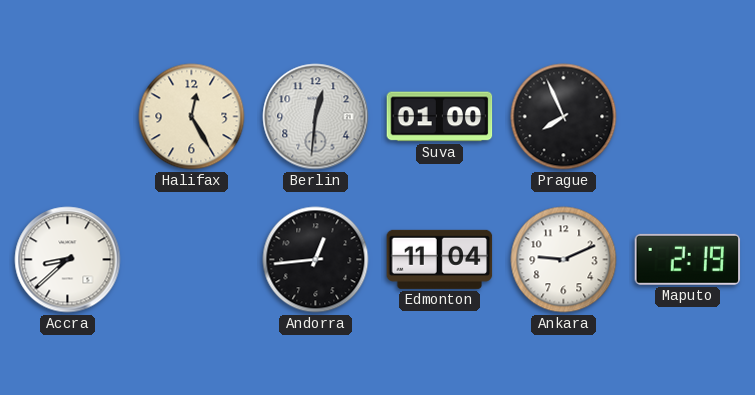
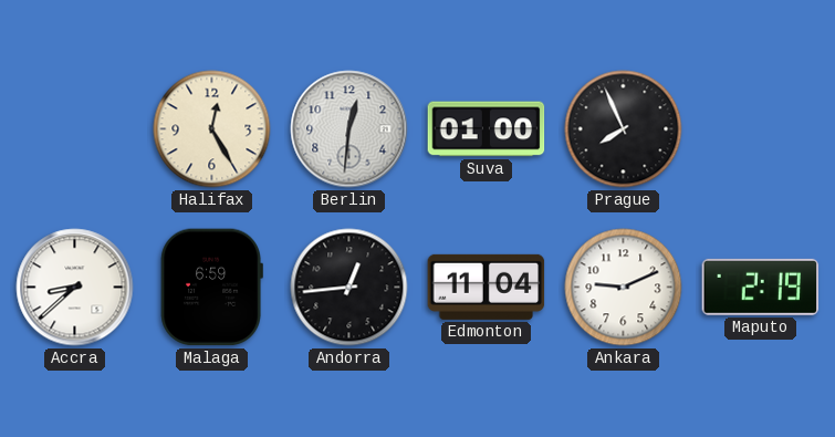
Malaga: none -> 6:59
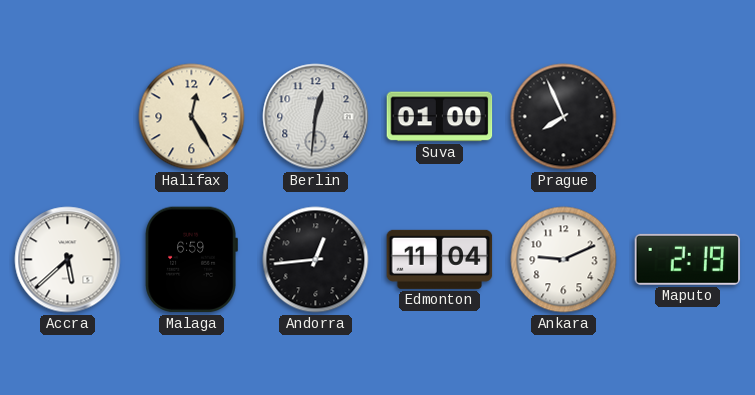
Accra: 8:38 -> 5:38
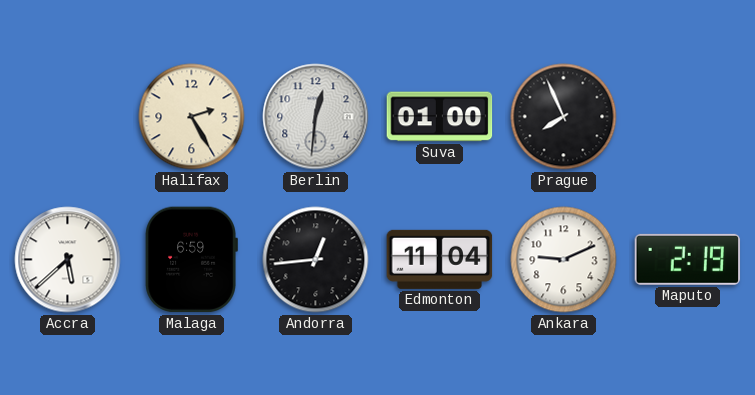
Halifax: 12:25 -> 2:25
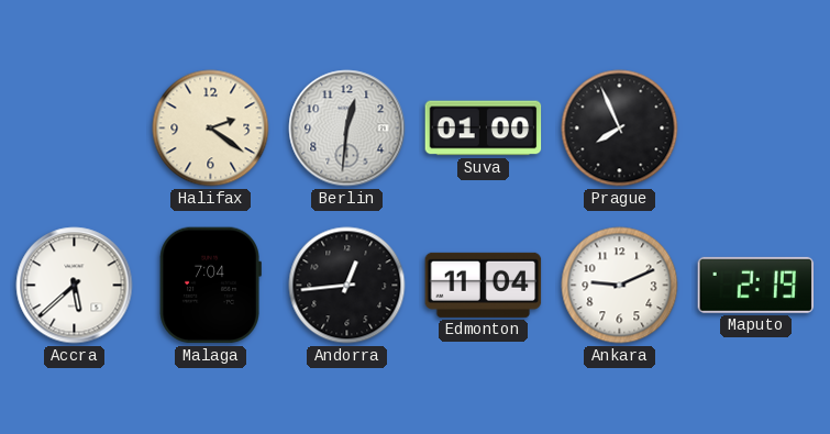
Halifax: 2:25 -> 2:21
Malaga: 6:59 -> 7:04
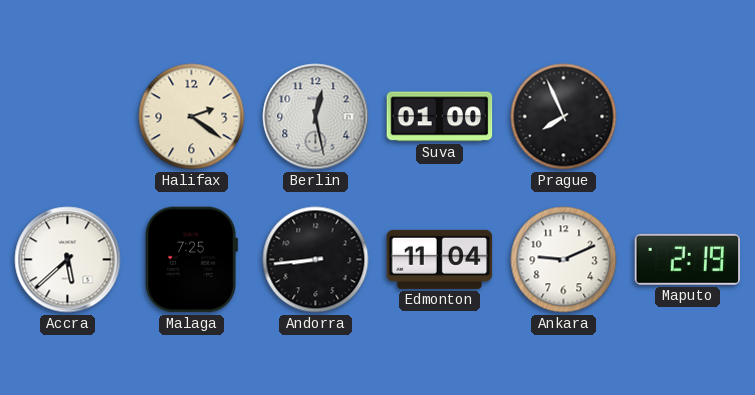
Berlin: 12:31 -> 12:28
Malaga: 7:04 -> 7:25
Andorra: 12:44 -> 8:44
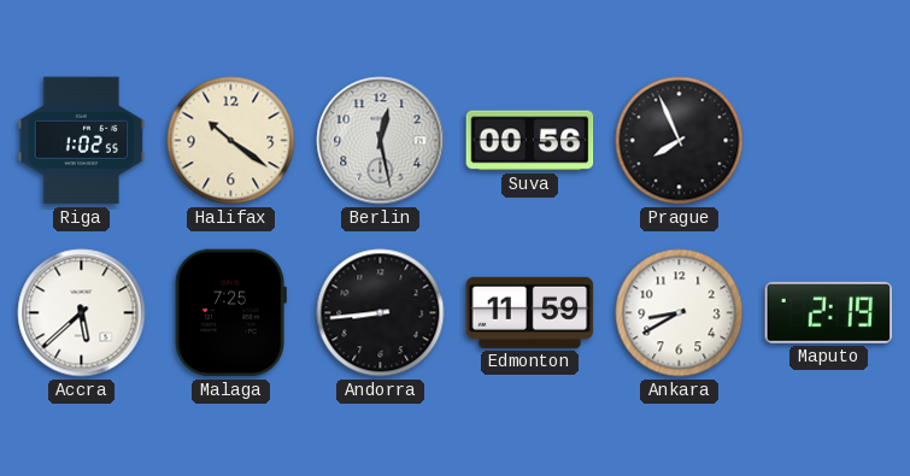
Riga: none -> 1:02
Halifax: 2:21 -> 10:21
Suva: 01:00 -> 00:56
Edmonton: 11:04 -> 11:59
Ankara: 9:11 -> 8:40
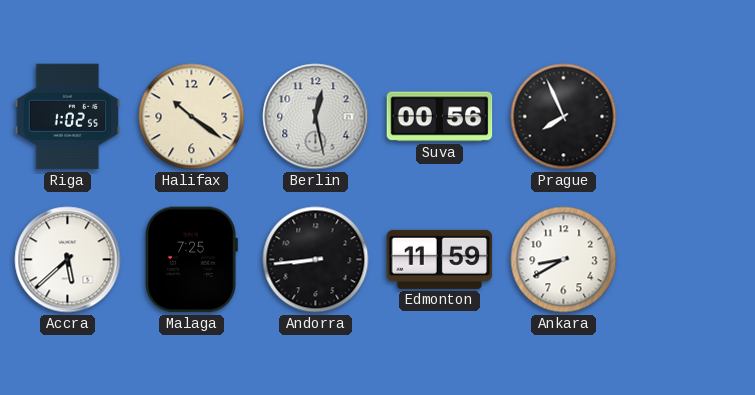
Maputo: 2:19 -> none
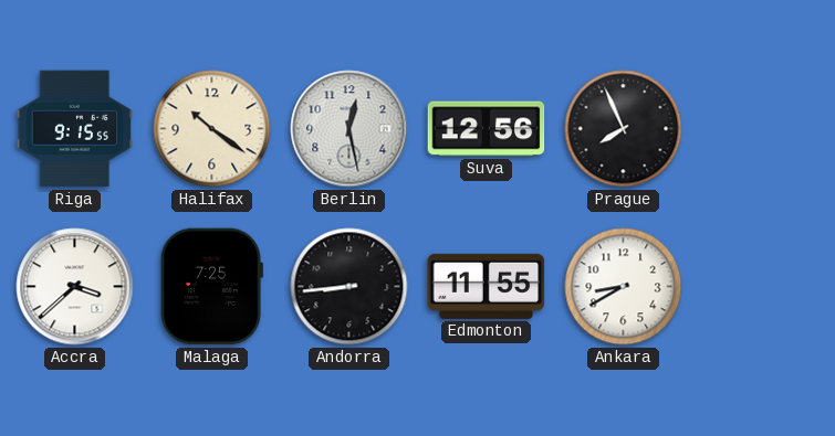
Riga: 1:02 -> 9:15
Suva: 00:56 -> 12:56
Accra: 5:38 -> 3:38
Edmonton: 11:59 -> 11:55
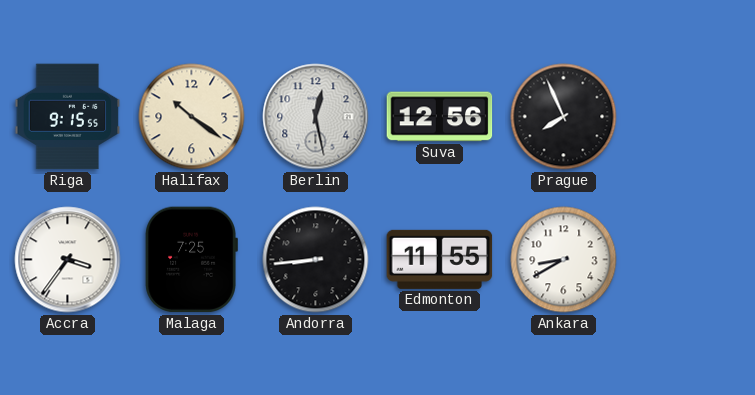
Accra: 3:38 -> 3:36
